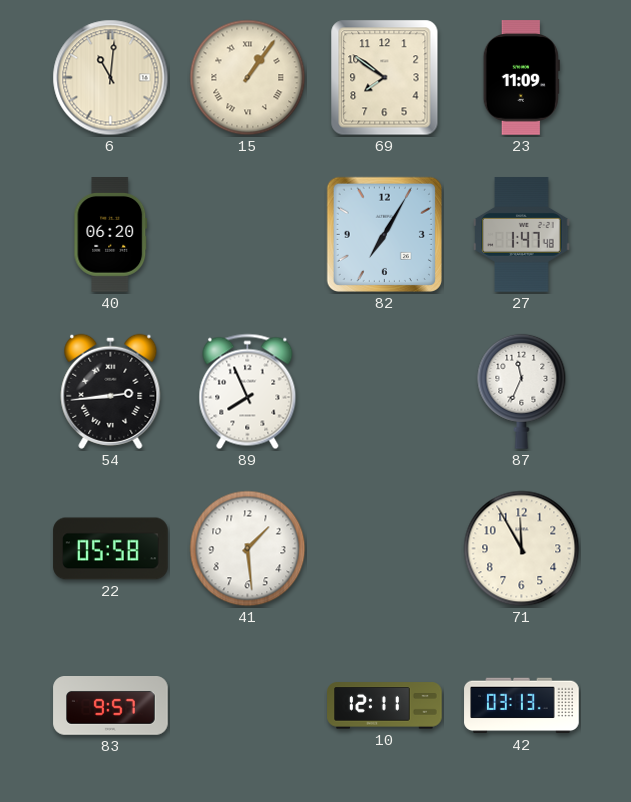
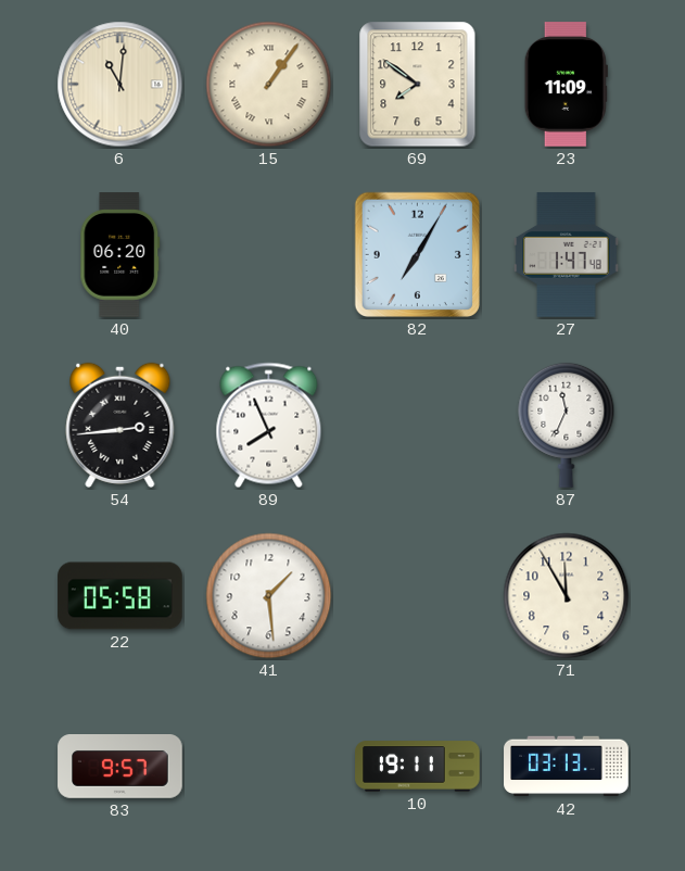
10: 12:11 -> 19:11
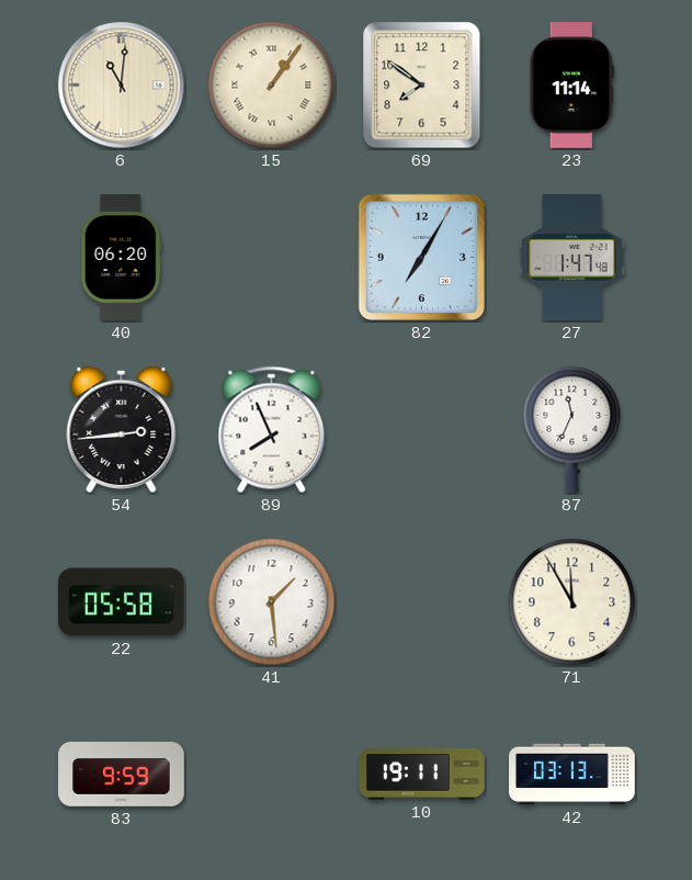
23: 11:09 -> 11:14
83: 9:57 -> 9:59
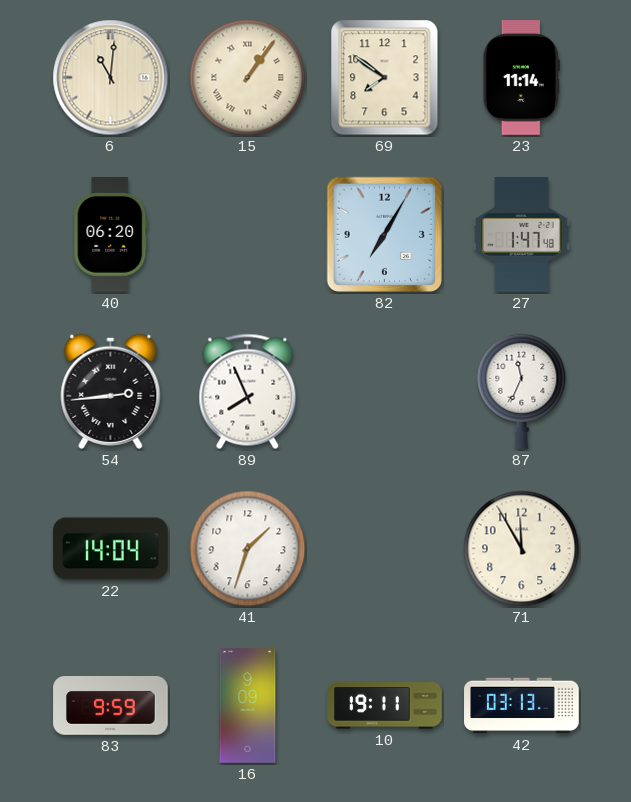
22: 05:58 -> 14:04
41: 1:29 -> 1:33
16: none -> 9:09
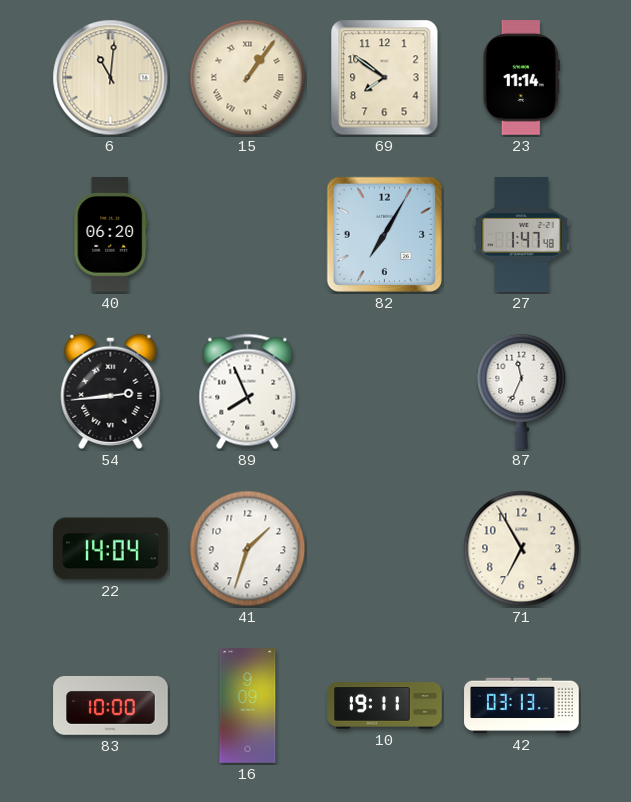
71: 11:55 -> 6:55
83: 9:59 -> 10:00
